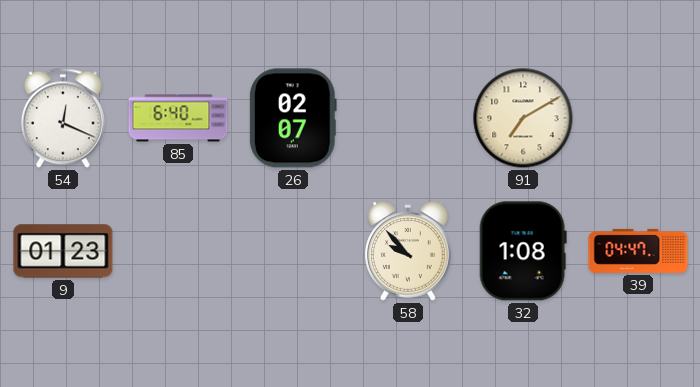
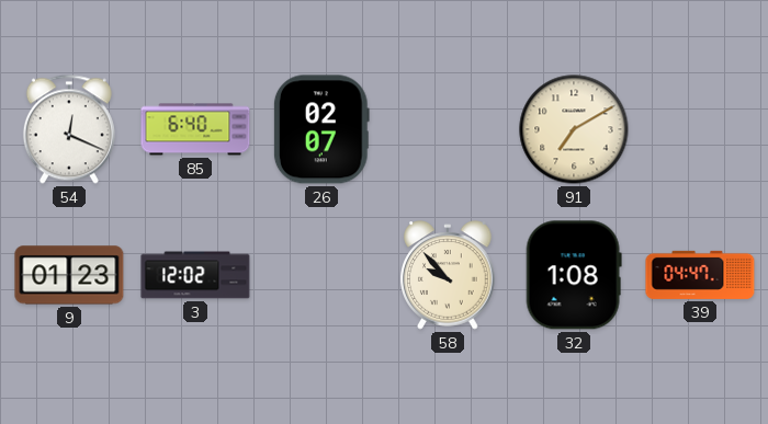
3: none -> 12:02
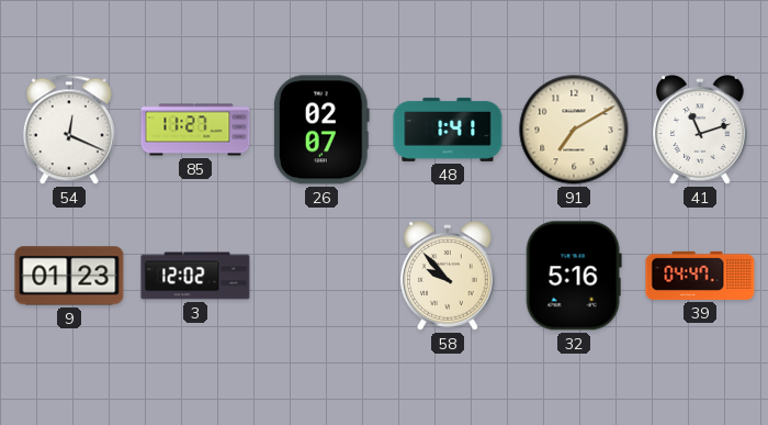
85: 6:40 -> 11:27
48: none -> 1:41
41: none -> 11:12
32: 1:08 -> 5:16
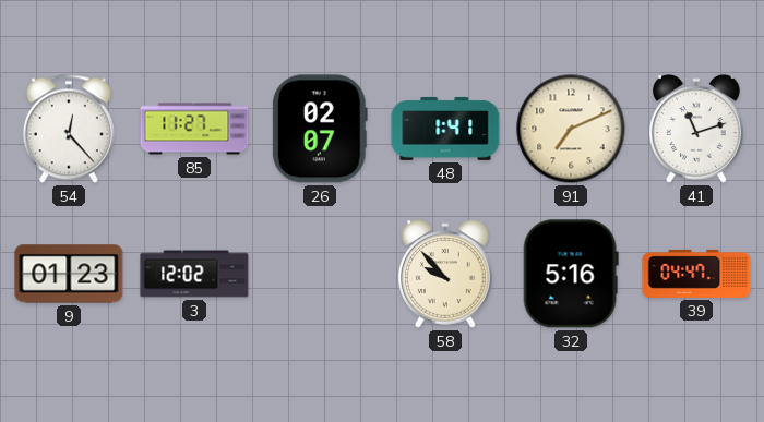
54: 12:19 -> 12:23
91: 7:10 -> 7:11
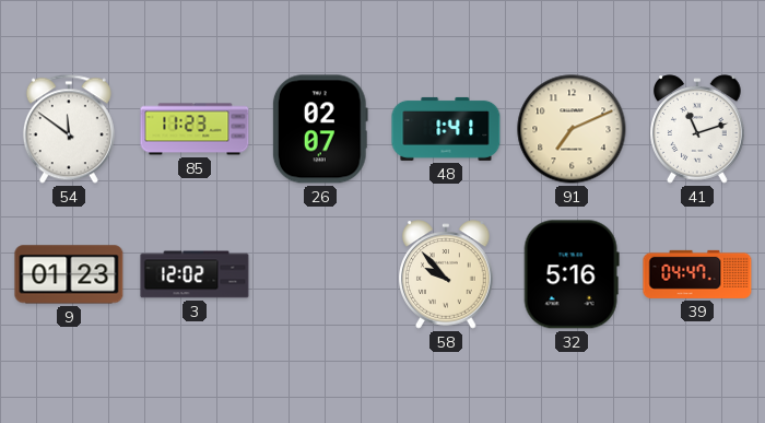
54: 12:23 -> 11:51
85: 11:27 -> 11:23
